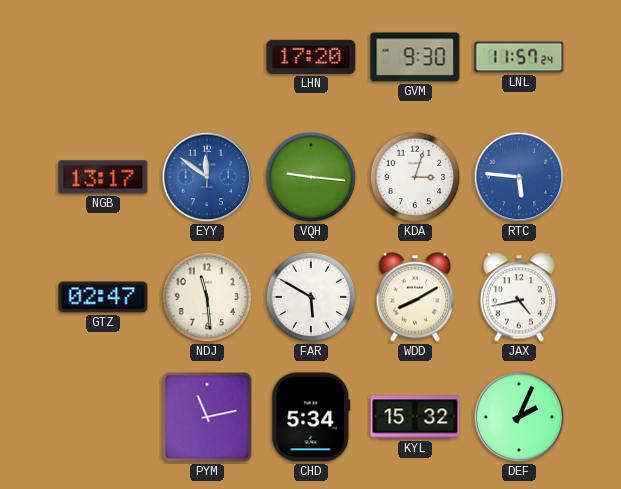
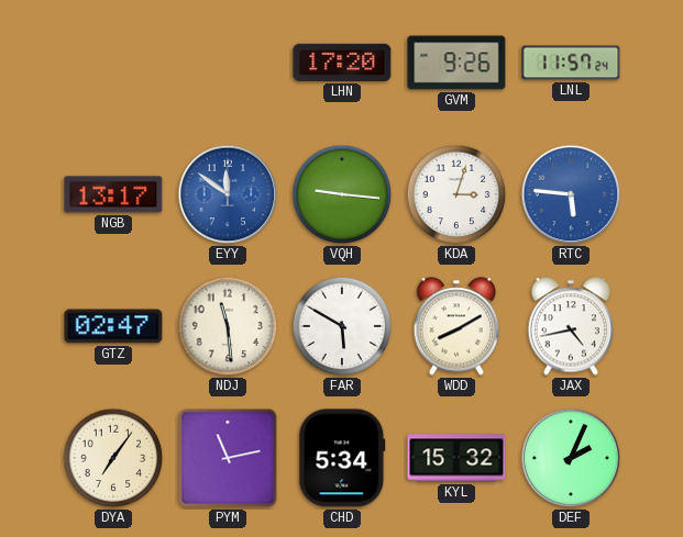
GVM: 9:30 -> 9:26
DYA: none -> 7:06
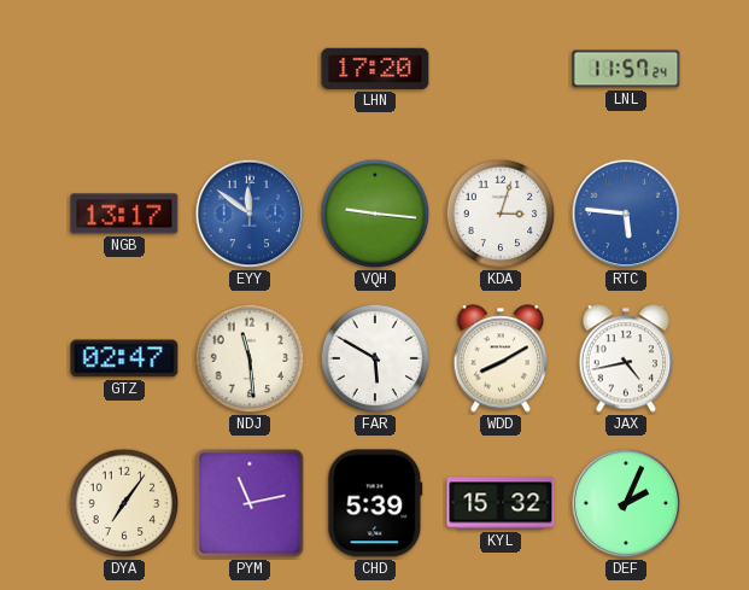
GVM: 9:26 -> none
CHD: 5:34 -> 5:39
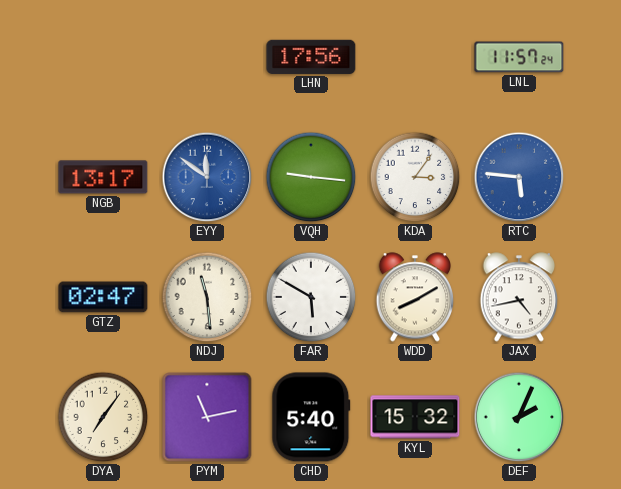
LHN: 17:20 -> 17:56
KDA: 3:03 -> 3:06
CHD: 5:39 -> 5:40
